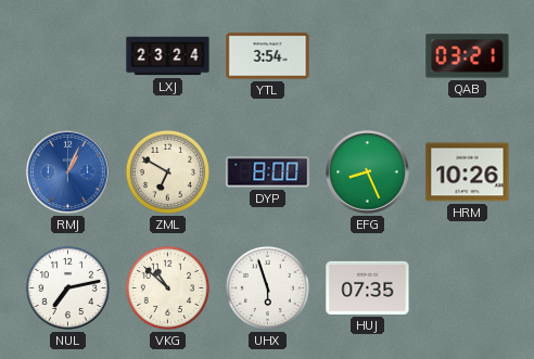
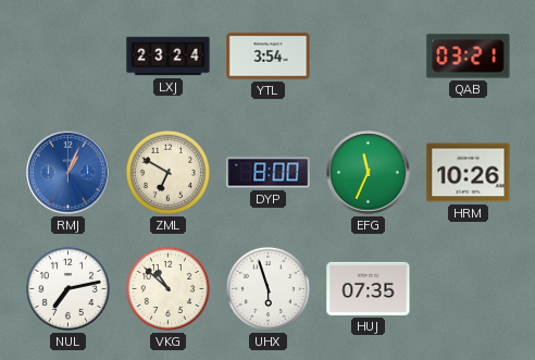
EFG: 8:26 -> 11:34
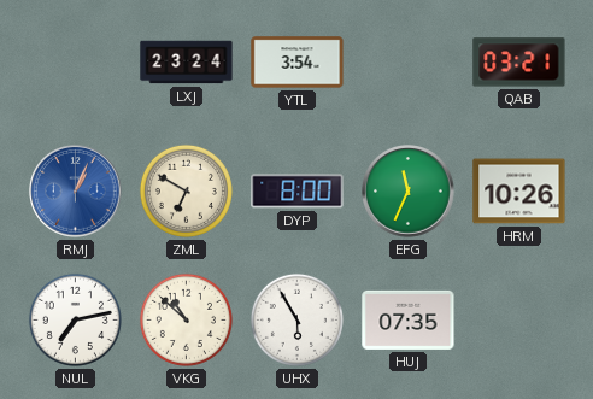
UHX: 5:57 -> 5:55
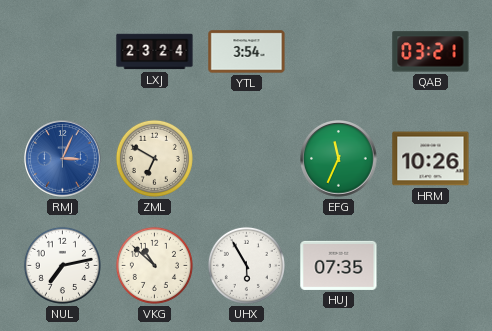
RMJ: 1:04 -> 3:04
DYP: 8:00 -> none
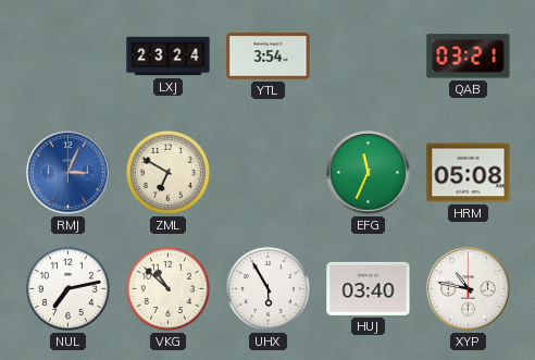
HRM: 10:26 -> 05:08
HUJ: 07:35 -> 03:40
XYP: none -> 10:47
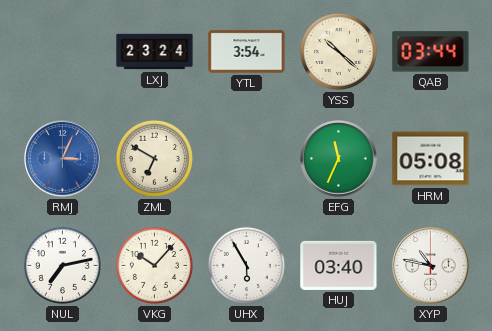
YSS: none -> 10:22
QAB: 03:21 -> 03:44
VKG: 10:52 -> 10:07
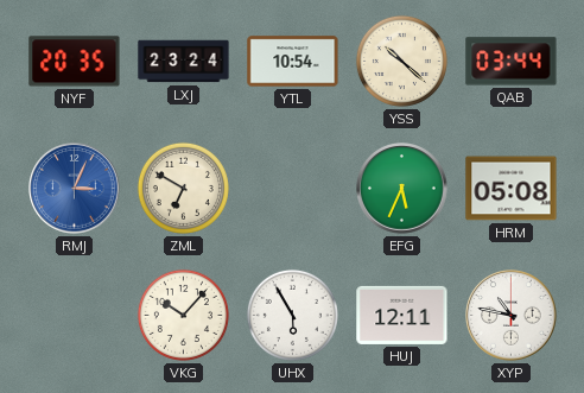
NYF: none -> 20:35
YTL: 3:54 -> 10:54
EFG: 11:34 -> 5:34
NUL: 7:13 -> none
HUJ: 03:40 -> 12:11
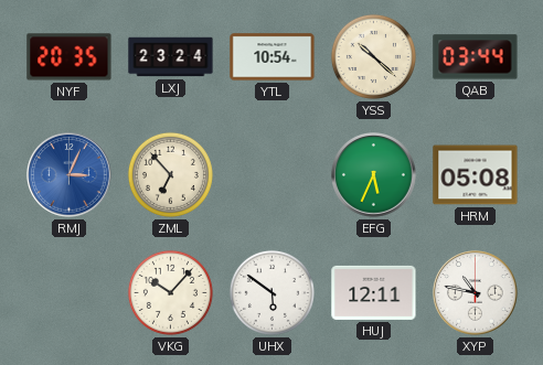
ZML: 6:50 -> 6:53
UHX: 5:55 -> 5:51
